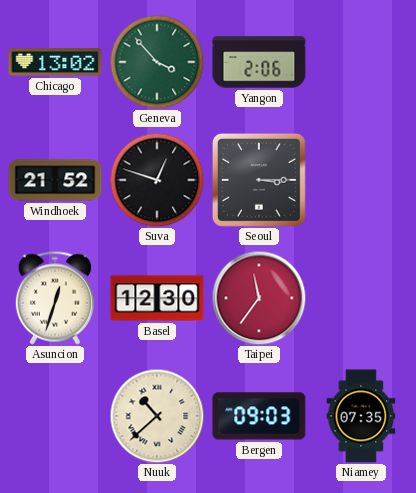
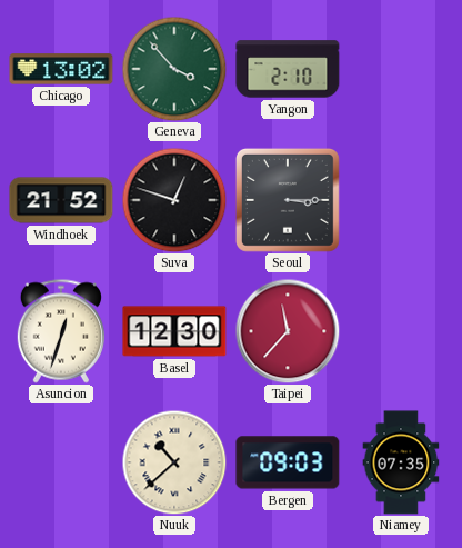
Yangon: 2:06 -> 2:10
Taipei: 11:36 -> 11:37
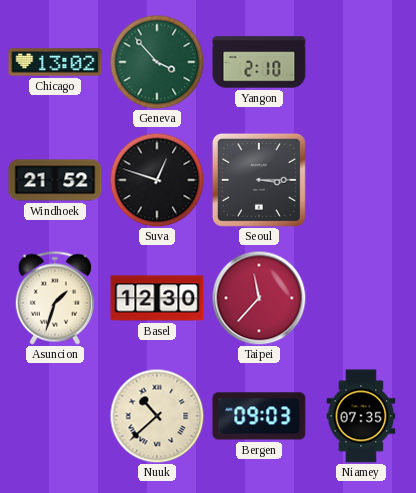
Asuncion: 12:33 -> 1:33
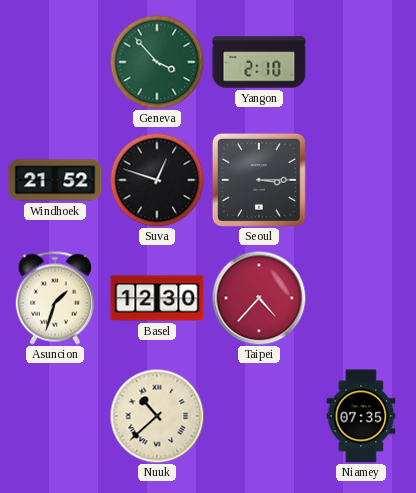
Chicago: 13:02 -> none
Taipei: 11:37 -> 4:37
Bergen: 09:03 -> none
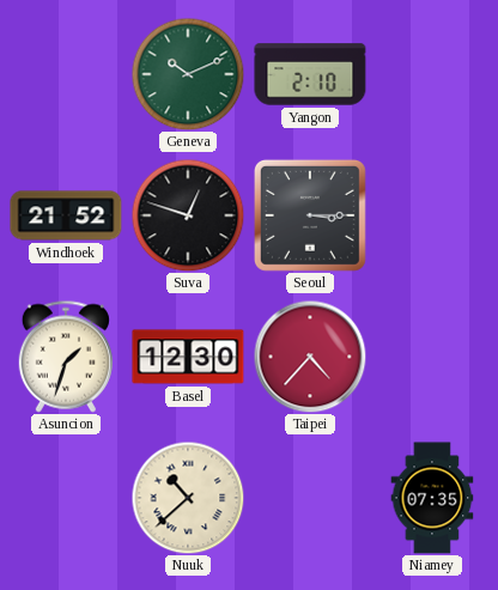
Geneva: 3:53 -> 10:11
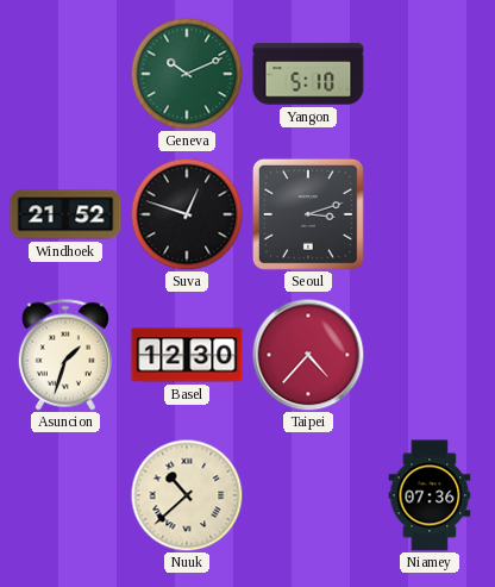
Yangon: 2:10 -> 5:10
Seoul: 3:15 -> 3:12
Niamey: 07:35 -> 07:36
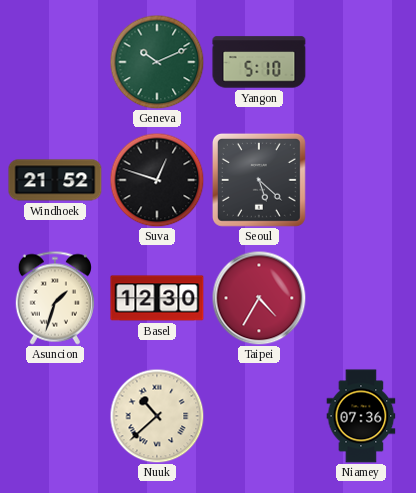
Seoul: 3:12 -> 5:22
Taipei: 4:37 -> 4:35
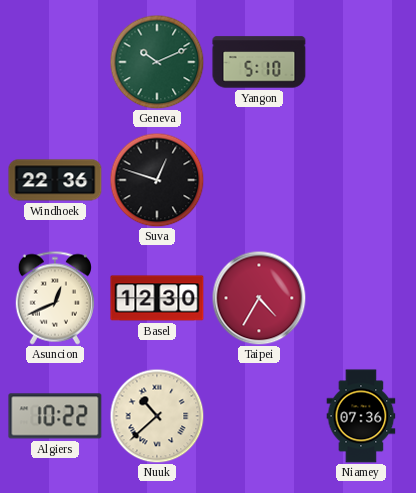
Windhoek: 21:52 -> 22:36
Seoul: 5:22 -> none
Asuncion: 1:33 -> 12:41
Algiers: none -> 10:22
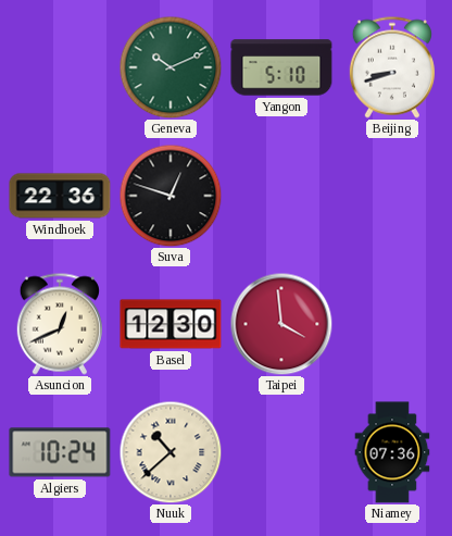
Beijing: none -> 8:42
Taipei: 4:35 -> 3:59
Algiers: 10:22 -> 10:24
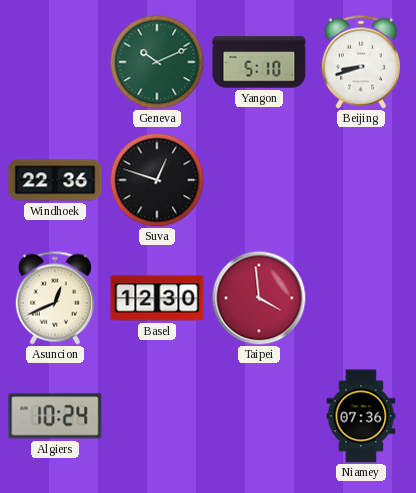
Nuuk: 10:38 -> none
